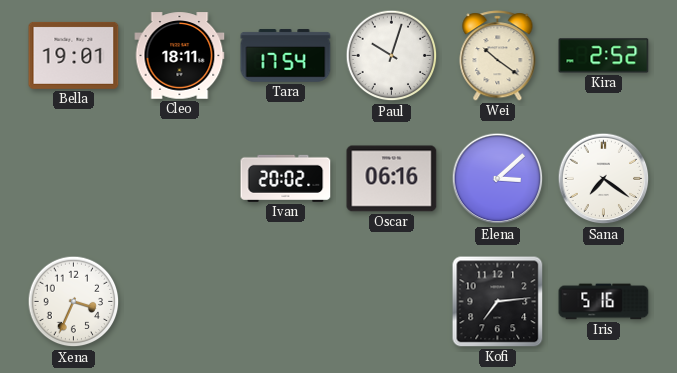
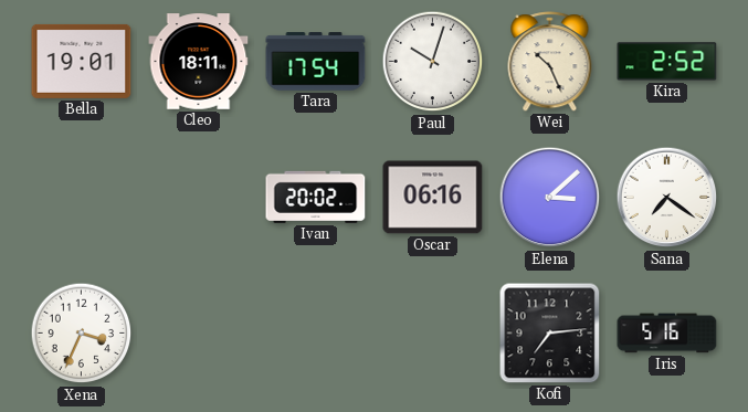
Wei: 10:21 -> 10:26
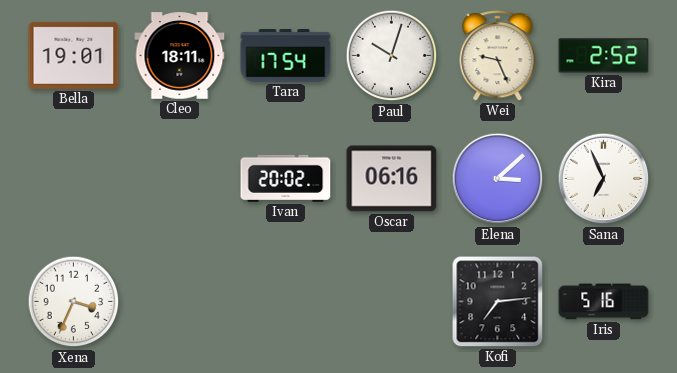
Wei: 10:26 -> 9:26
Sana: 7:21 -> 6:56
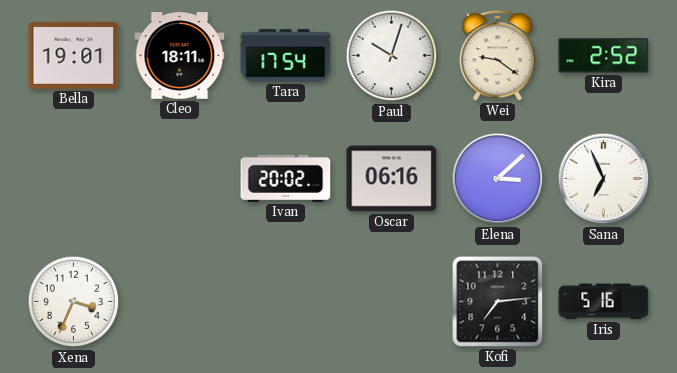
Wei: 9:26 -> 9:21
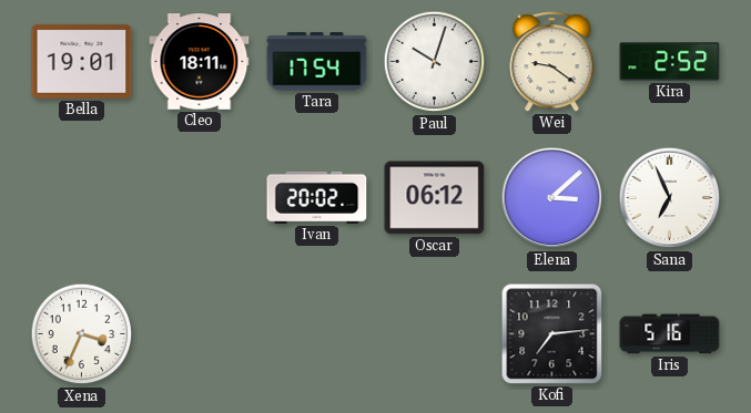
Oscar: 06:16 -> 06:12
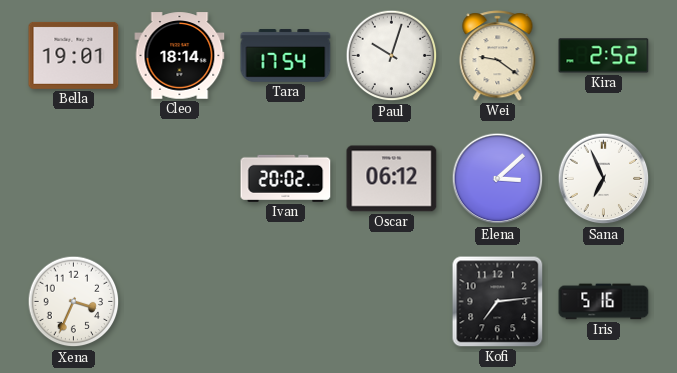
Cleo: 18:11 -> 18:14
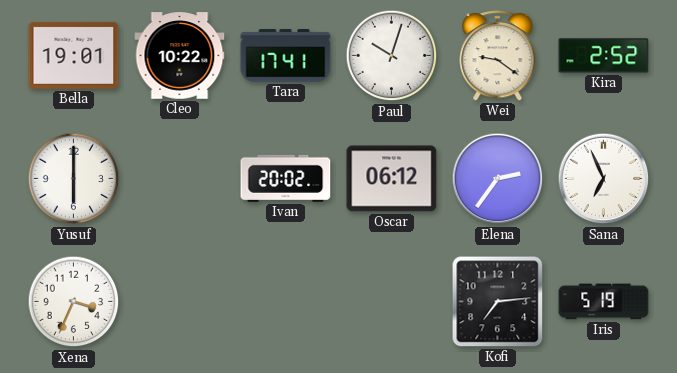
Cleo: 18:14 -> 10:22
Tara: 17:54 -> 17:41
Yusuf: none -> 6:00
Elena: 3:08 -> 2:36
Iris: 5:16 -> 5:19
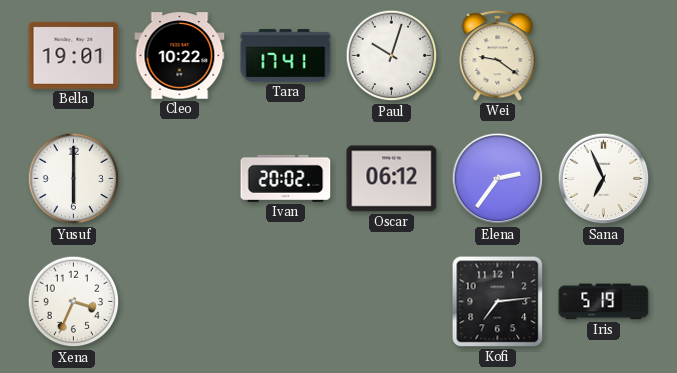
Kira: 2:52 -> none
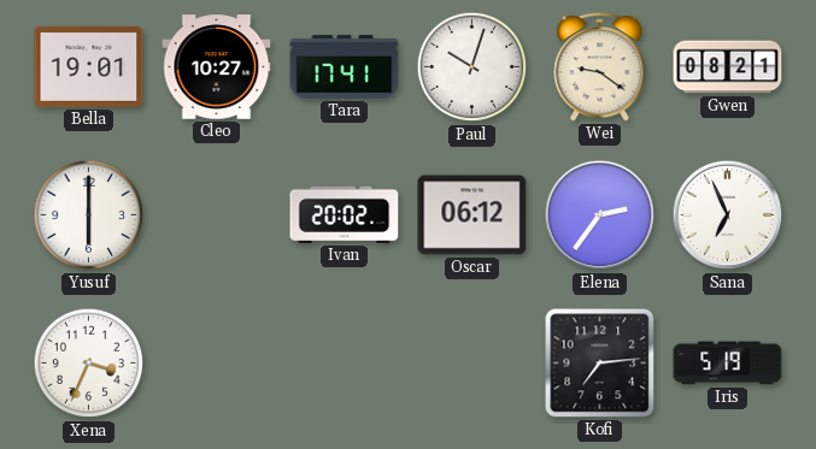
Cleo: 10:22 -> 10:27
Gwen: none -> 08:21
